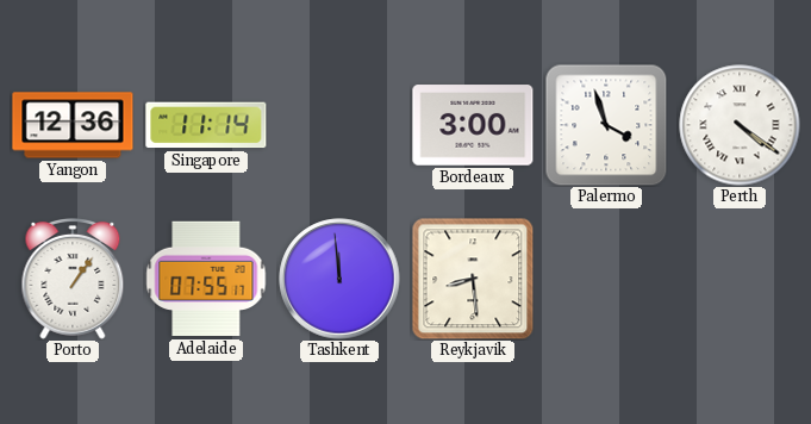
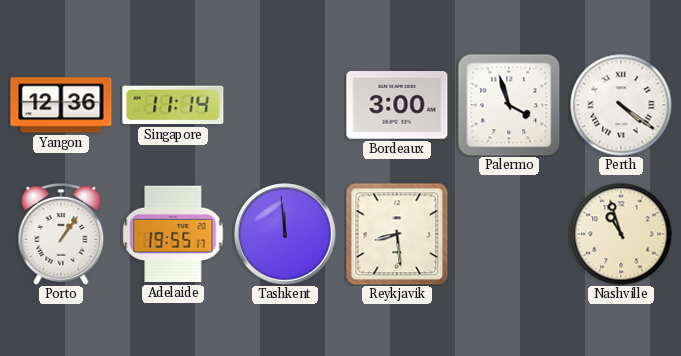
Adelaide: 07:55 -> 19:55
Nashville: none -> 10:57
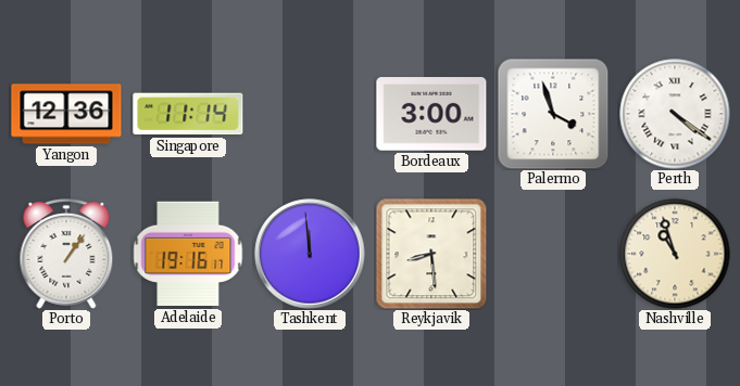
Adelaide: 19:55 -> 19:16
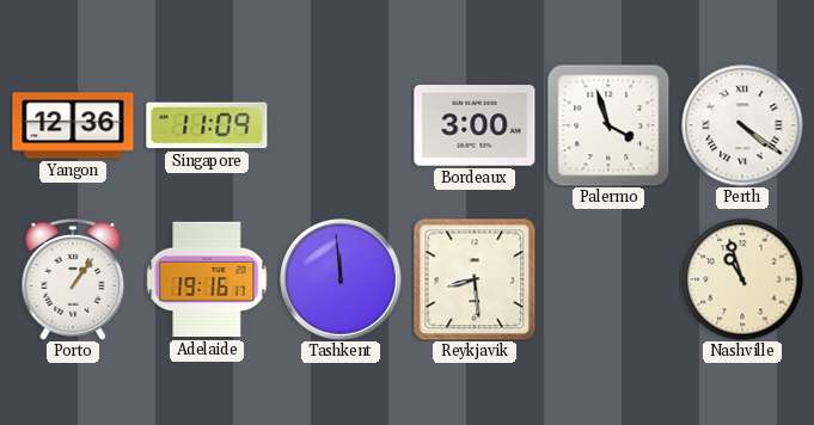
Singapore: 11:14 -> 11:09
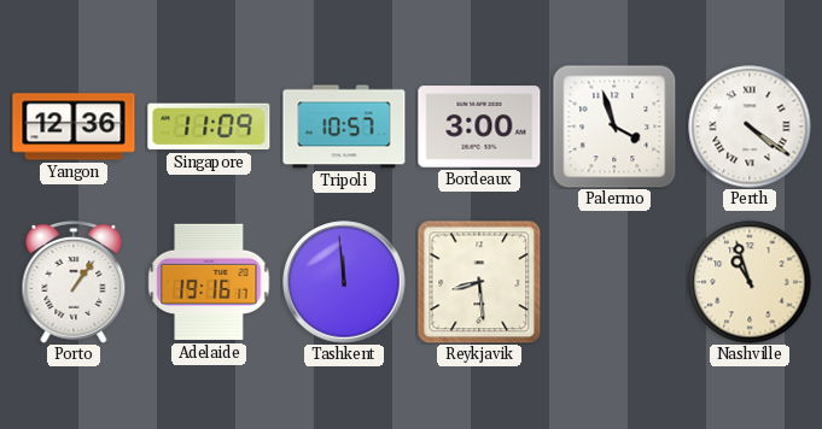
Tripoli: none -> 10:57
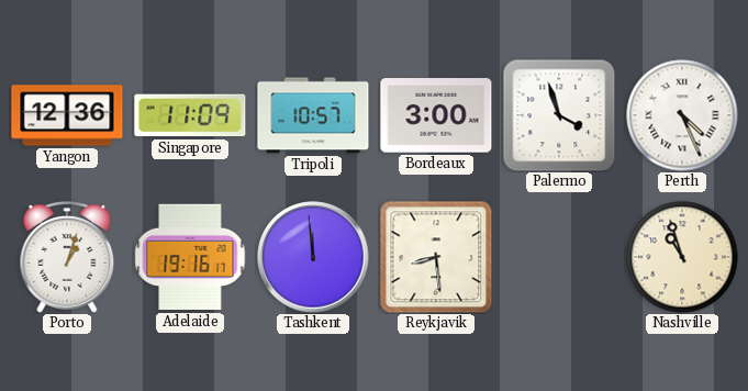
Perth: 4:21 -> 4:26
Porto: 1:06 -> 1:03
